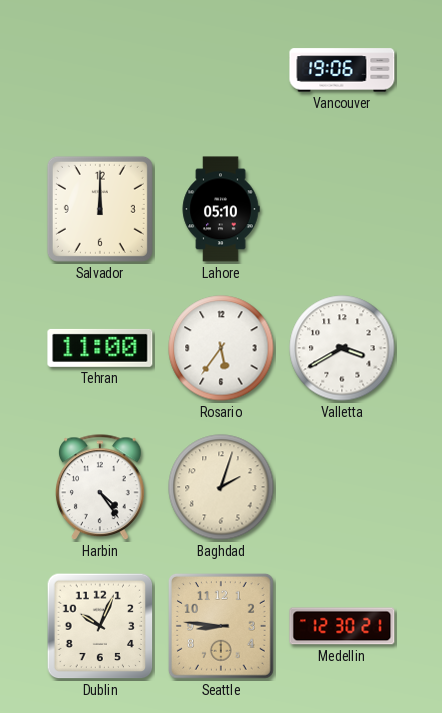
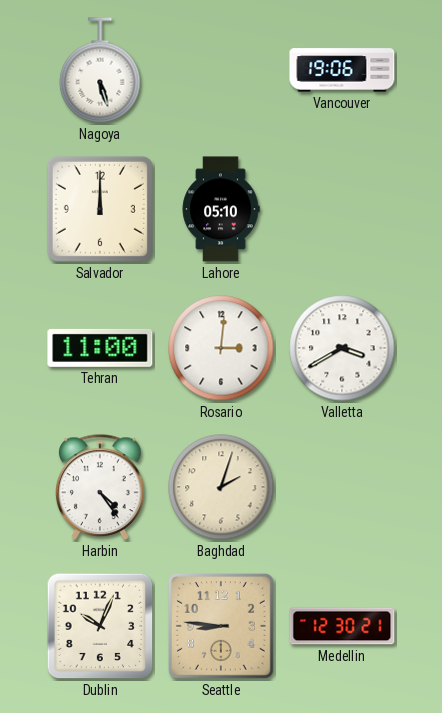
Nagoya: none -> 5:27
Rosario: 5:36 -> 3:01
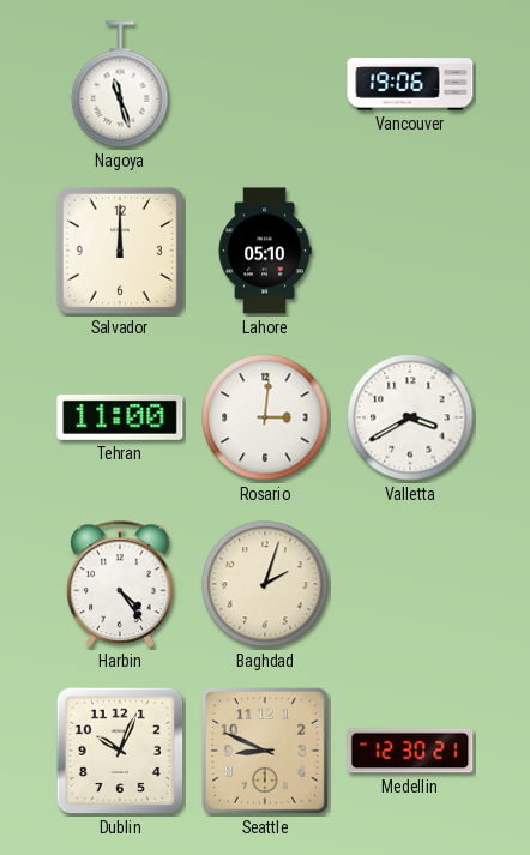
Nagoya: 5:27 -> 11:27
Seattle: 8:46 -> 8:49
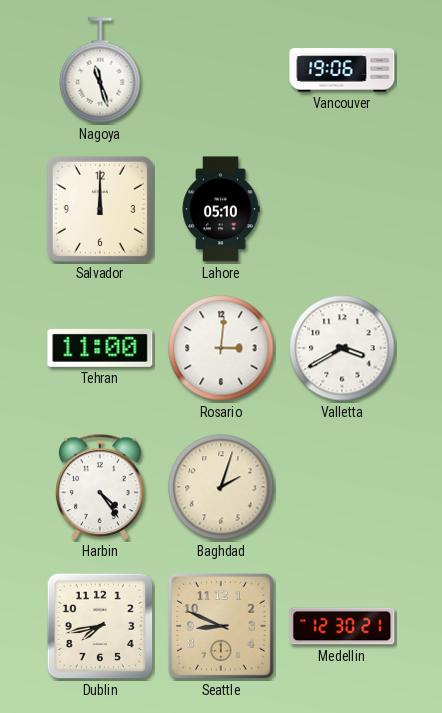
Dublin: 10:04 -> 7:43
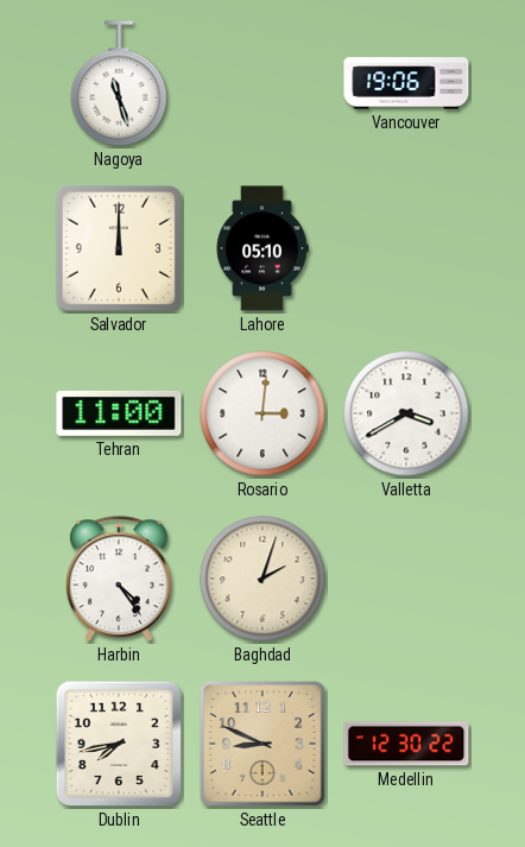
Medellin: 12:30:21 -> 12:30:22
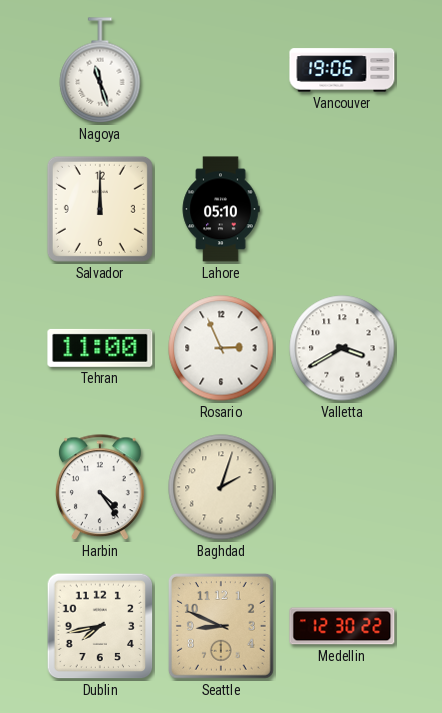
Rosario: 3:01 -> 2:56
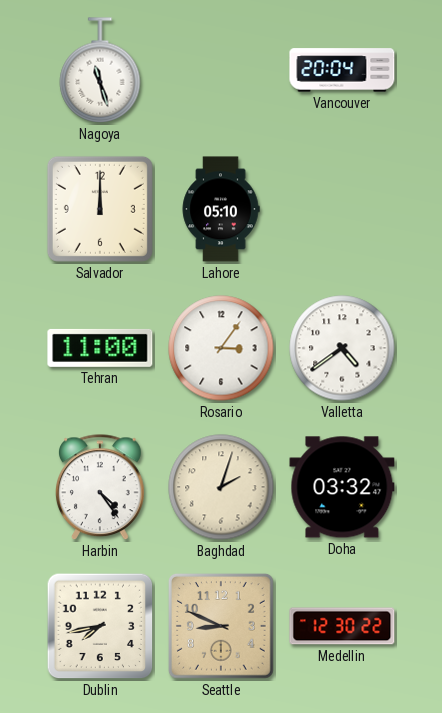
Vancouver: 19:06 -> 20:04
Rosario: 2:56 -> 3:06
Valletta: 3:40 -> 4:39
Doha: none -> 03:32
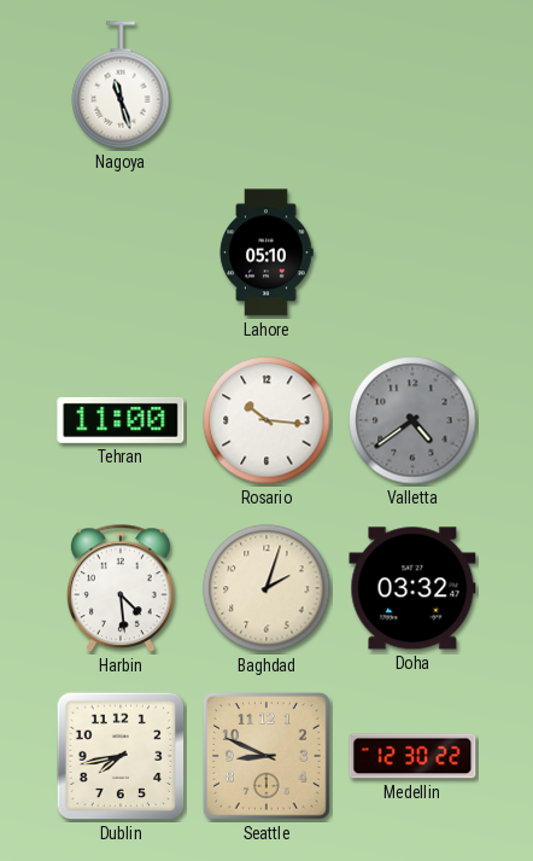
Vancouver: 20:04 -> none
Salvador: 12:00 -> none
Rosario: 3:06 -> 10:16
Valletta dial: white -> grey
Harbin: 4:24 -> 4:29
